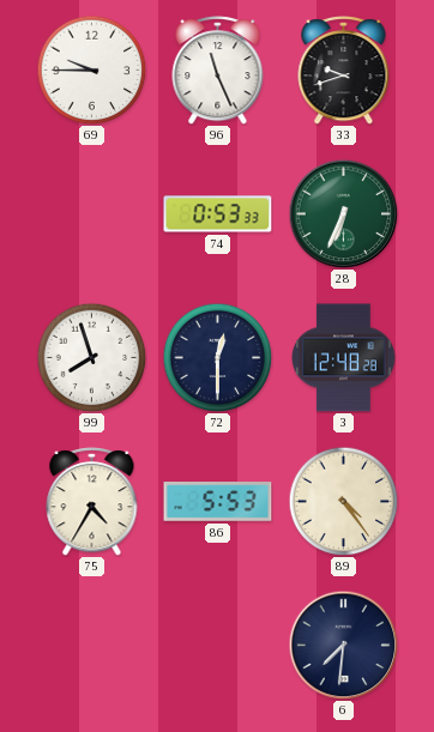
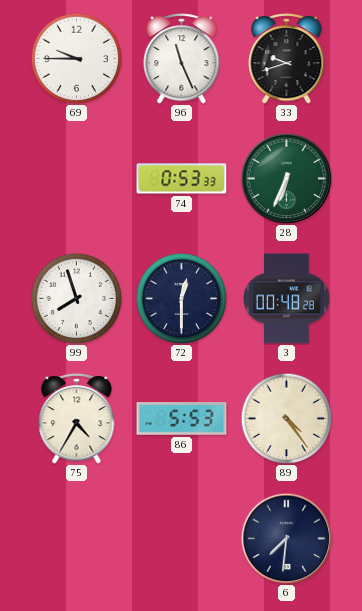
3: 12:48 -> 00:48
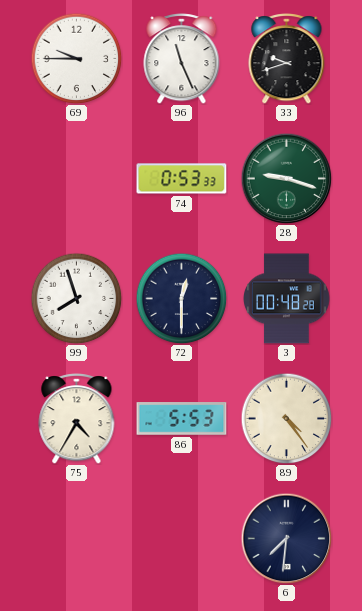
28: 6:34 -> 9:18
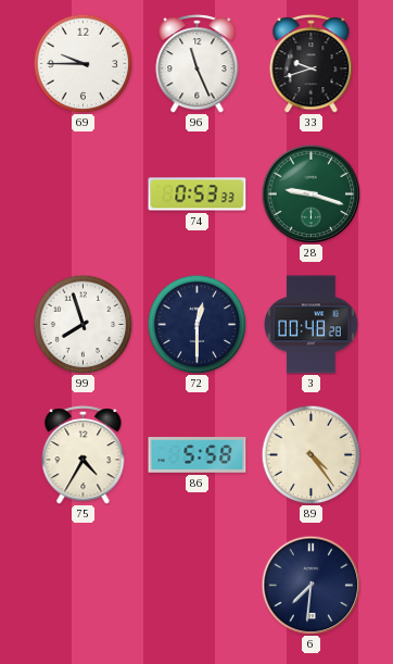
86: 5:53 -> 5:58
